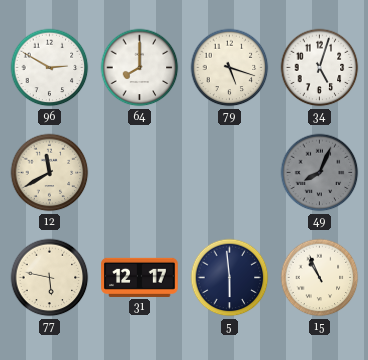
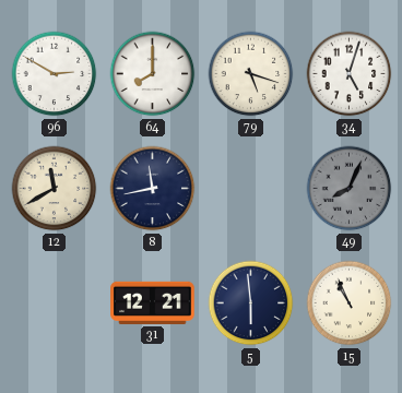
8: none -> 11:43
77: 5:47 -> none
31: 12:17 -> 12:21
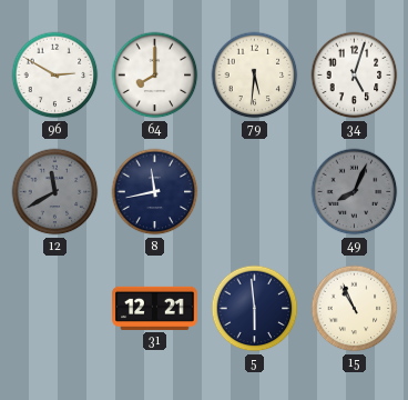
79: 5:18 -> 5:31
12 dial: cream -> grey
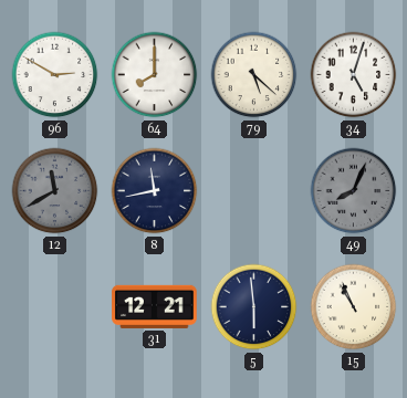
79: 5:31 -> 5:22
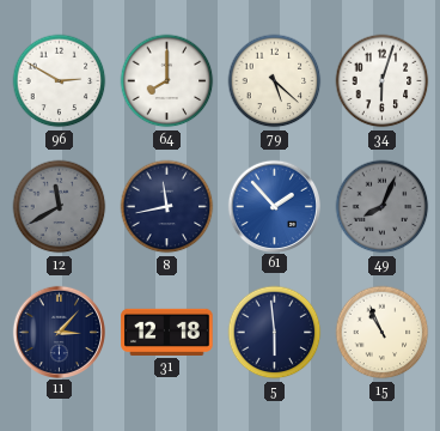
34: 5:03 -> 6:03
61: none -> 1:53
11: none -> 3:07
31: 12:21 -> 12:18
